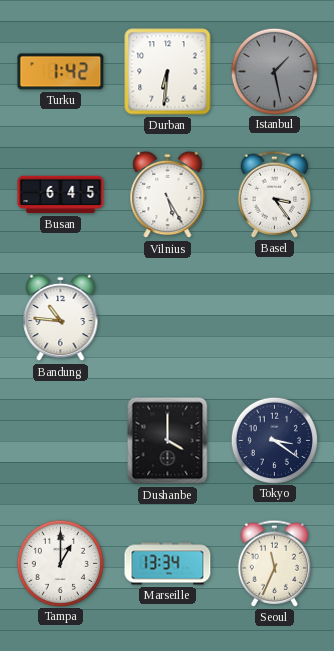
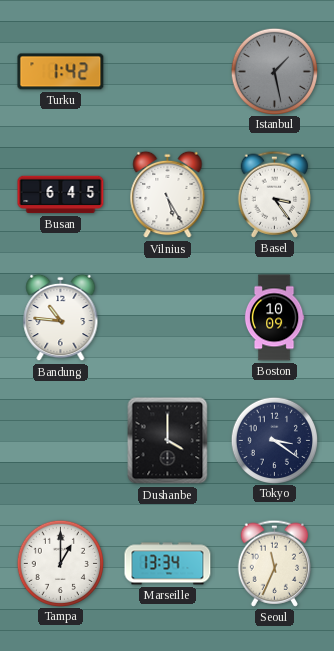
Durban: 6:31 -> none
Boston: none -> 10:09
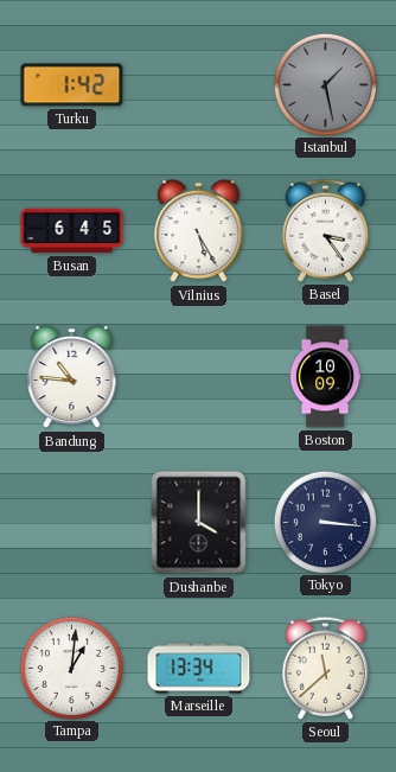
Tokyo: 3:21 -> 3:16
Tampa: 1:00 -> 1:01
Seoul: 11:34 -> 11:38
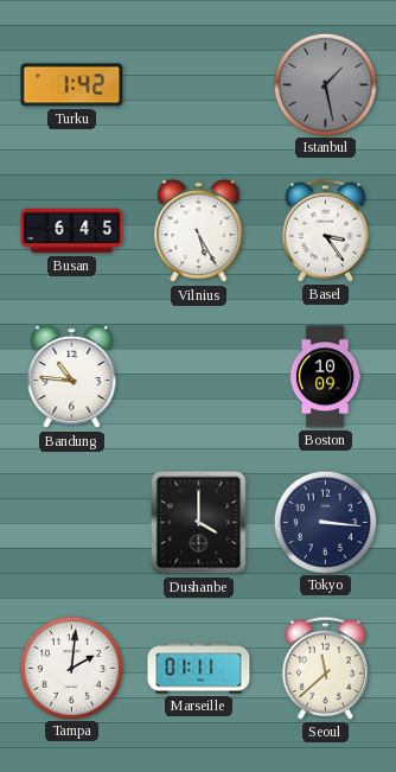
Tampa: 1:01 -> 2:01
Marseille: 13:34 -> 01:11
